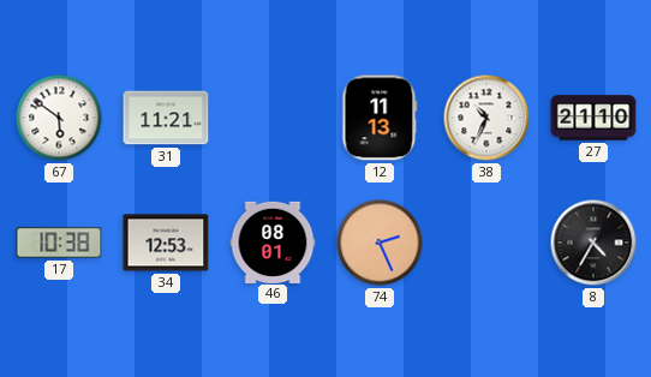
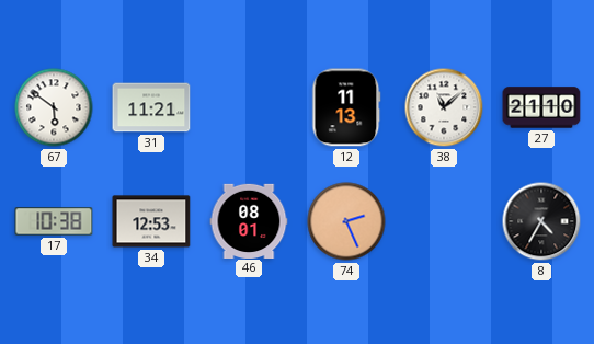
38: 10:34 -> 11:08
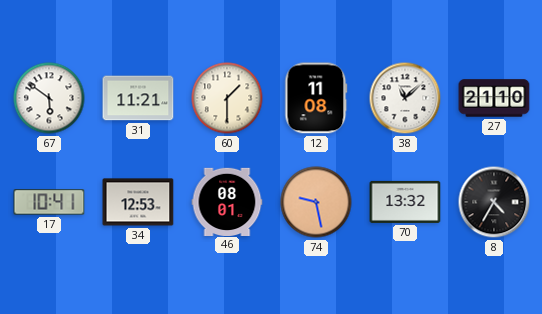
60: none -> 1:30
12: 11:13 -> 11:08
17: 10:38 -> 10:41
74: 2:26 -> 9:28
70: none -> 13:32
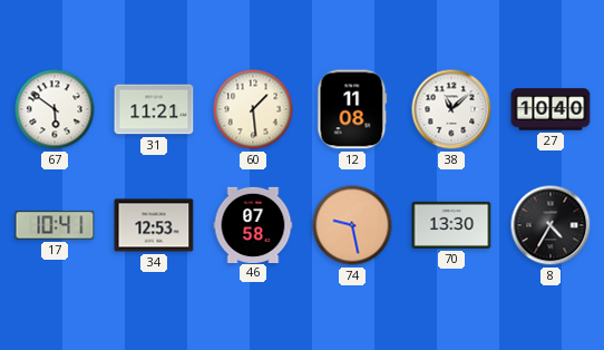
60: 1:30 -> 1:29
27: 21:10 -> 10:40
46: 08:01 -> 07:58
70: 13:32 -> 13:30
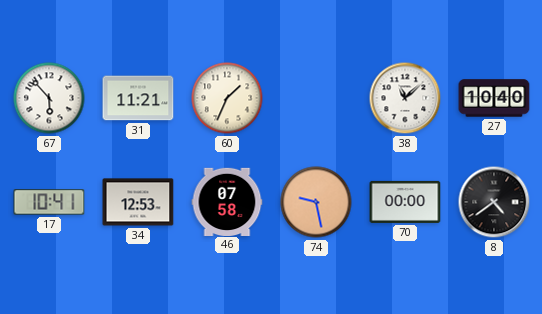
67: 5:51 -> 5:53
60: 1:29 -> 1:34
12: 11:08 -> none
70: 13:30 -> 00:00
8: 4:35 -> 4:39
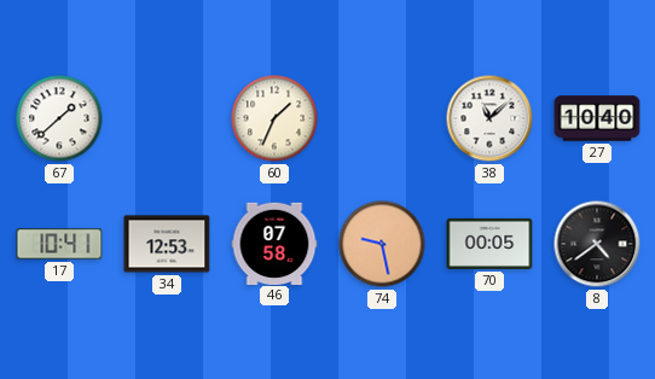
67: 5:53 -> 1:38
31: 11:21 -> none
70: 00:00 -> 00:05
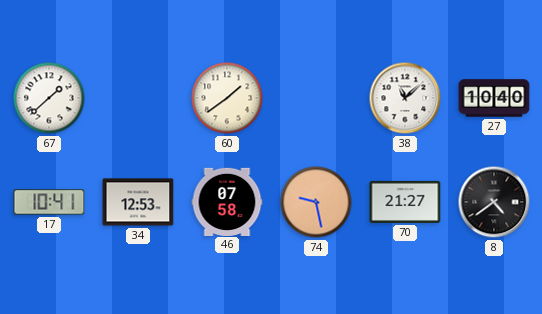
60: 1:34 -> 1:39
70: 00:05 -> 21:27
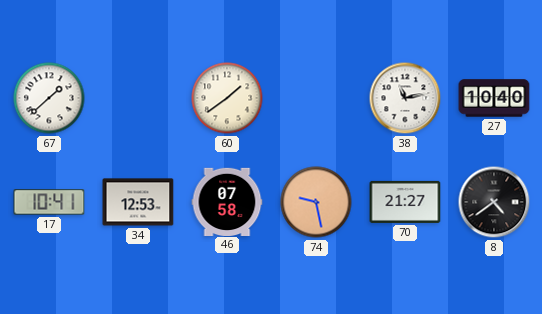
38: 11:08 -> 11:13
